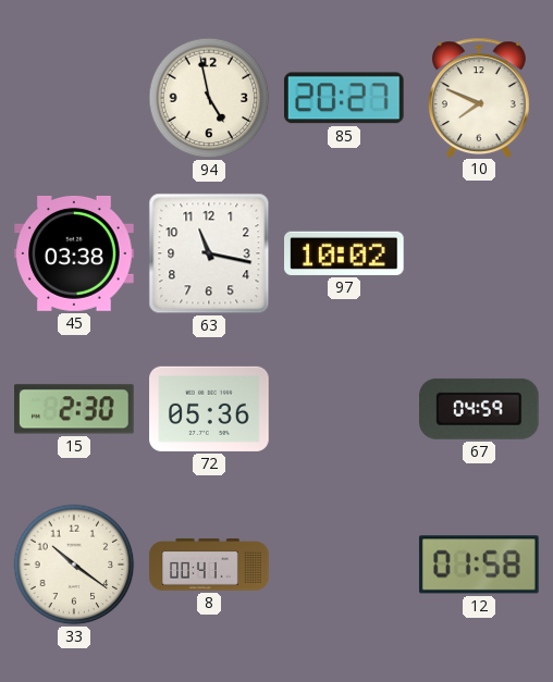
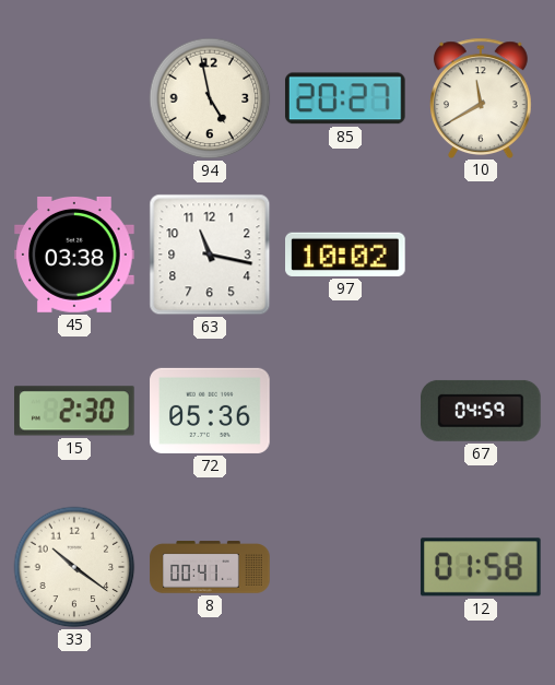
10: 7:49 -> 11:40
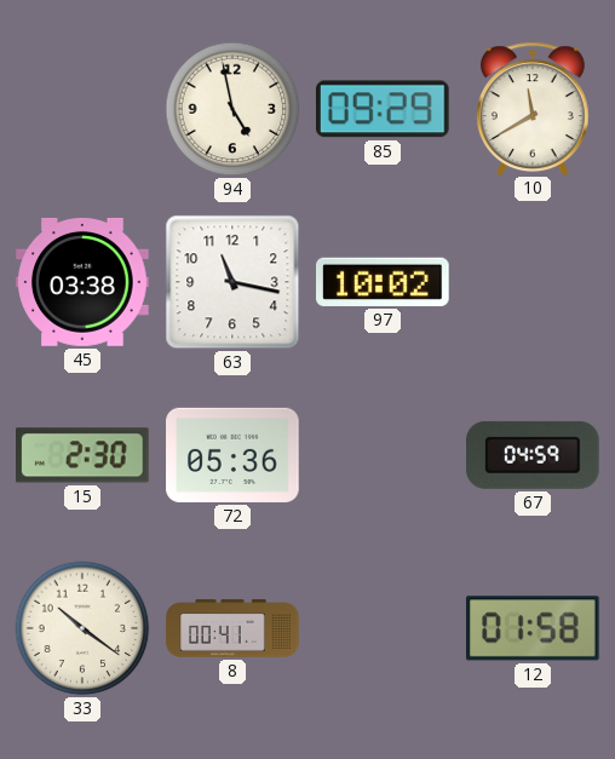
85: 20:27 -> 09:29
